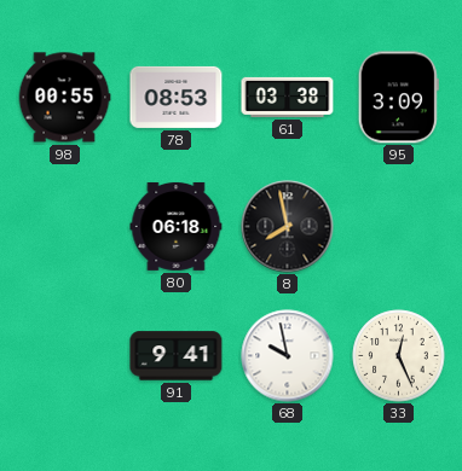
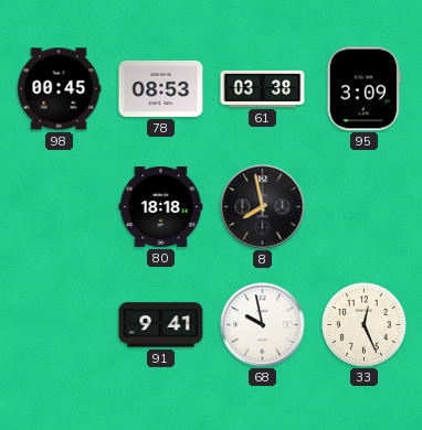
98: 00:55 -> 00:45
80: 06:18 -> 18:18
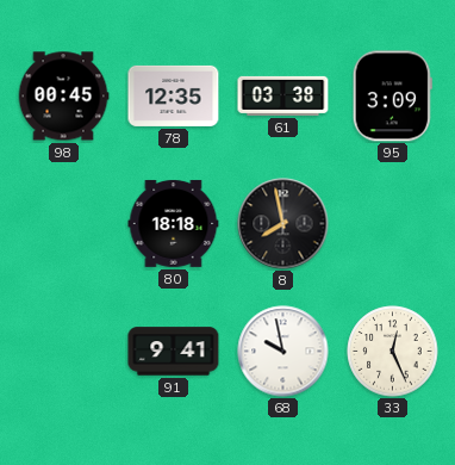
78: 08:53 -> 12:35
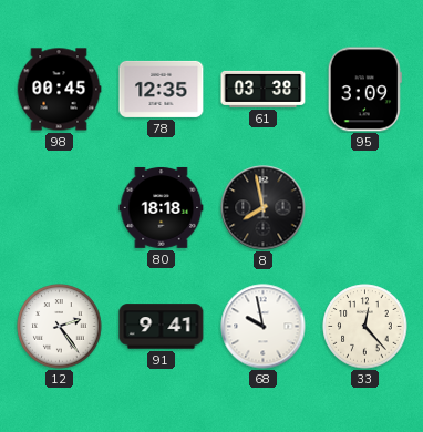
12: none -> 2:24
33: 12:26 -> 12:23
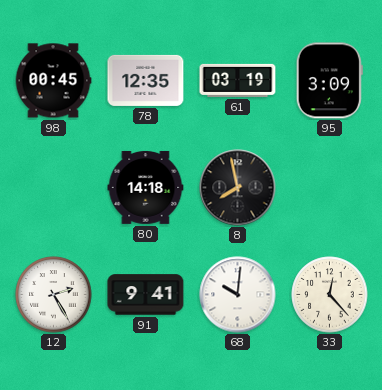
61: 03:38 -> 03:19
80: 18:18 -> 14:18
12: 2:24 -> 2:25
68: 9:58 -> 10:01
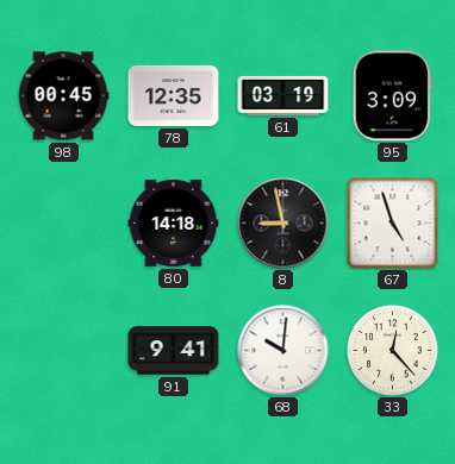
8: 7:58 -> 8:58
67: none -> 4:57
12: 2:25 -> none
